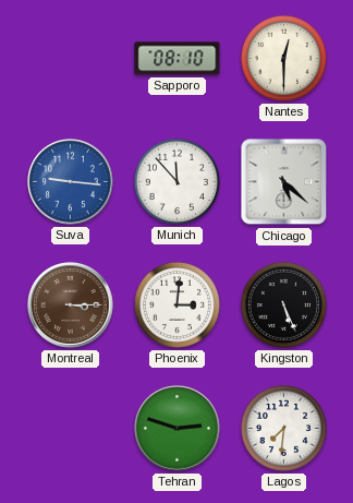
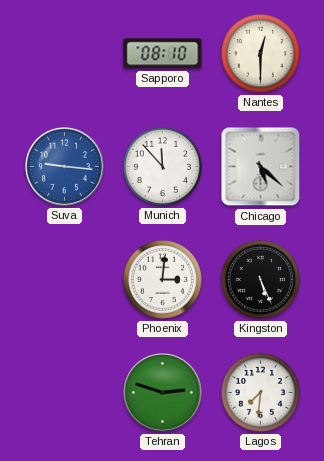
Montreal: 3:15 -> none
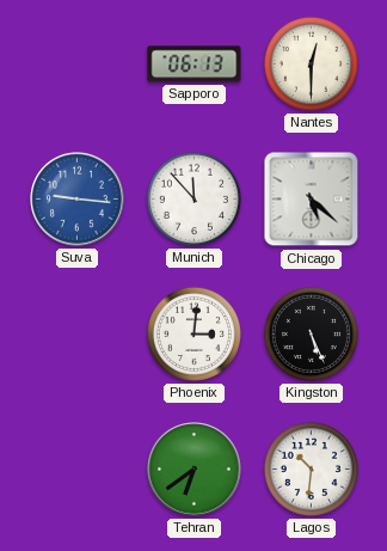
Sapporo: 08:10 -> 06:13
Tehran: 2:48 -> 6:39
Lagos: 7:31 -> 10:31
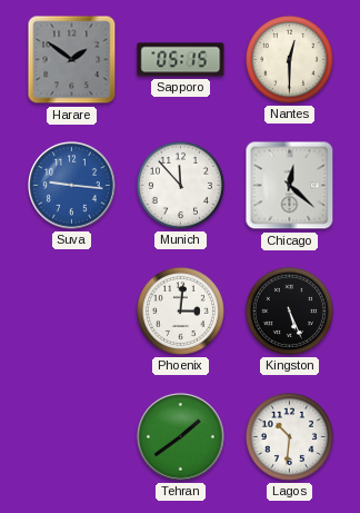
Harare: none -> 1:51
Sapporo: 06:13 -> 05:15
Chicago: 5:22 -> 12:22
Tehran: 6:39 -> 1:39
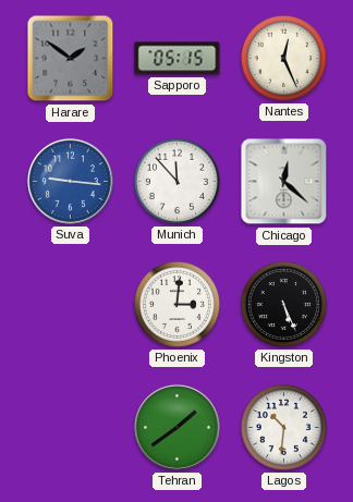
Nantes: 12:30 -> 12:26
